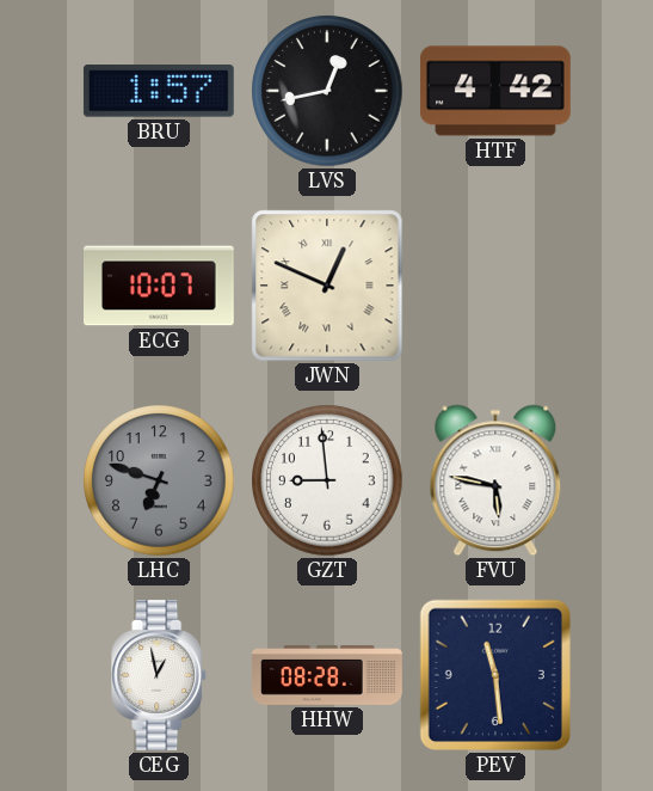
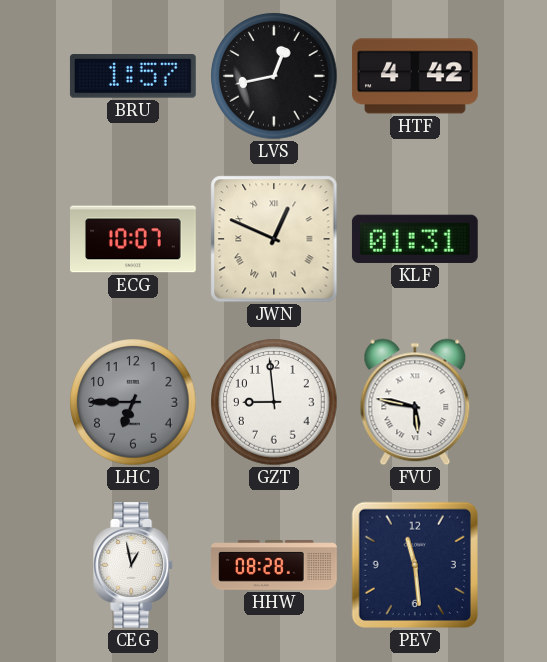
KLF: none -> 01:31
LHC: 6:48 -> 6:45
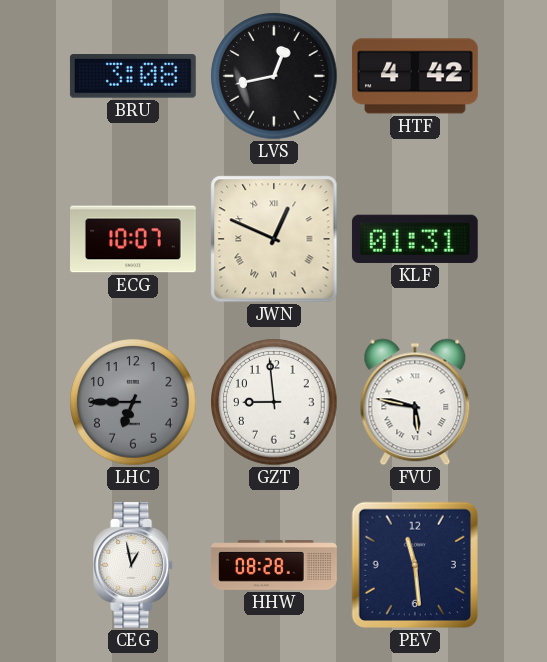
BRU: 1:57 -> 3:08
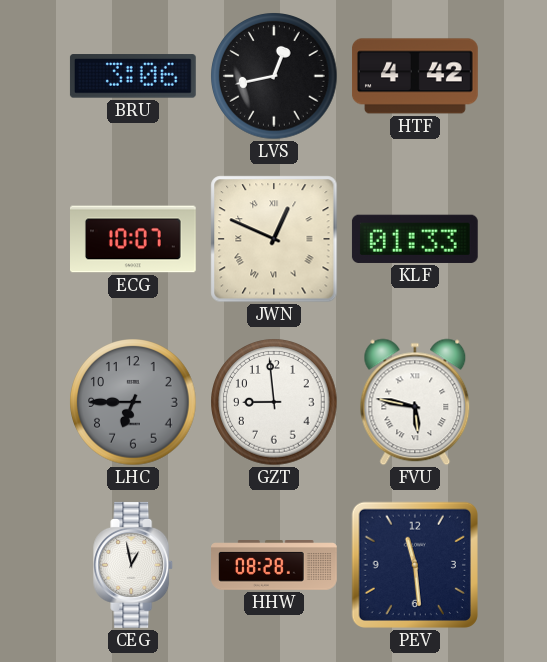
BRU: 3:08 -> 3:06
KLF: 01:31 -> 01:33
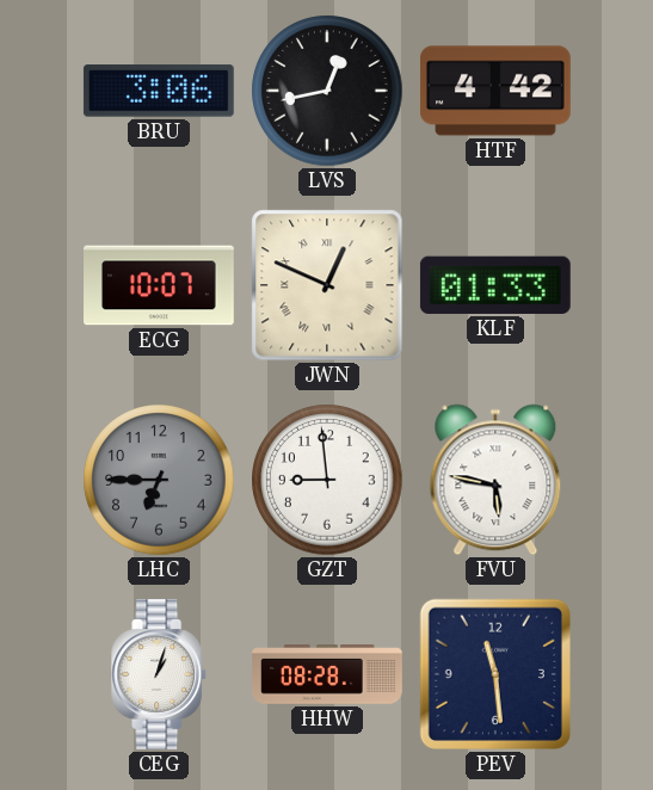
CEG: 12:58 -> 1:03
